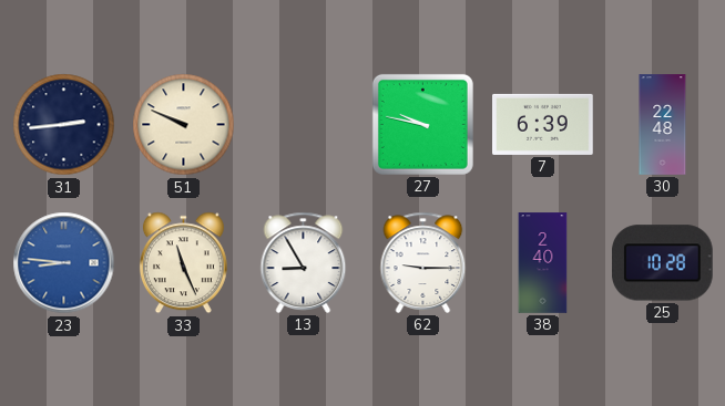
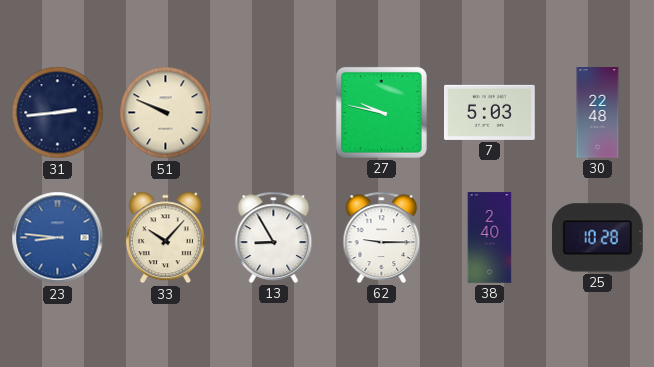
7: 6:39 -> 5:03
33: 11:26 -> 10:07
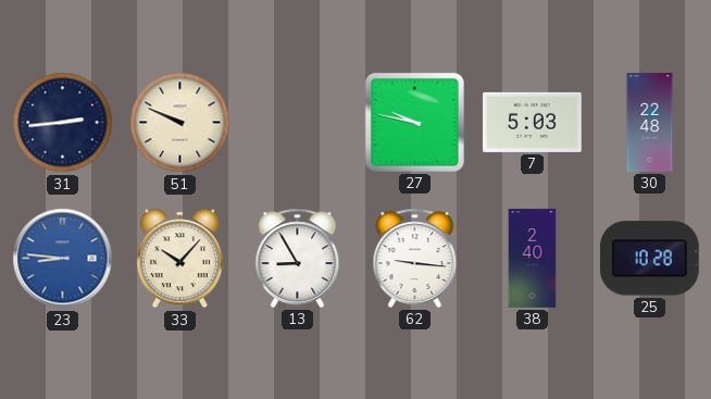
62: 9:15 -> 9:16
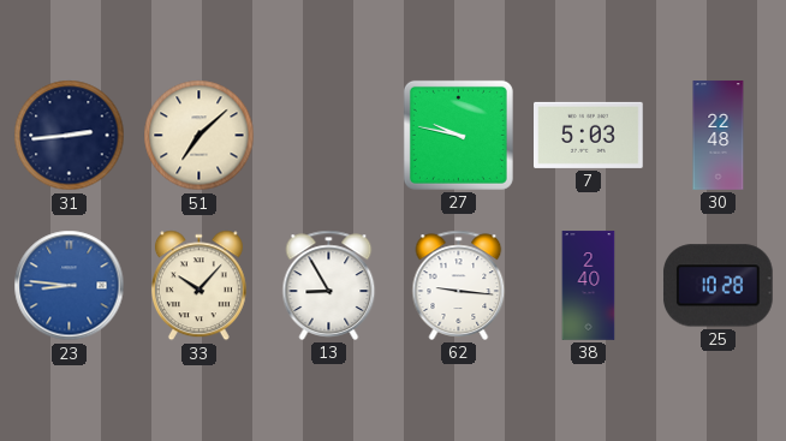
51: 9:49 -> 7:08
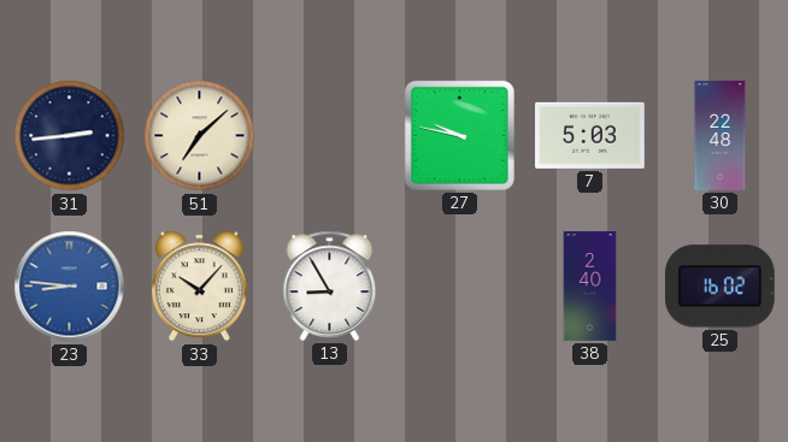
62: 9:16 -> none
25: 10:28 -> 16:02
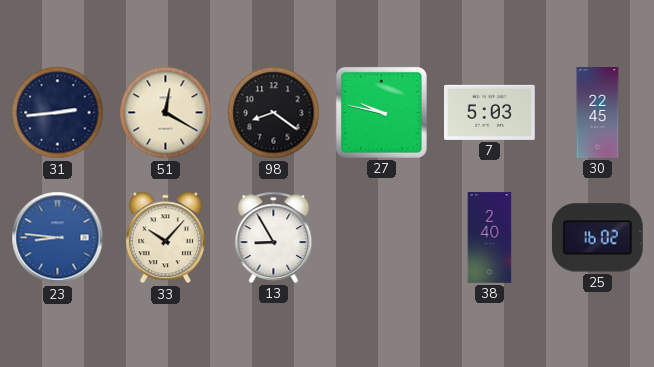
51: 7:08 -> 12:20
98: none -> 8:21
30: 22:48 -> 22:45
